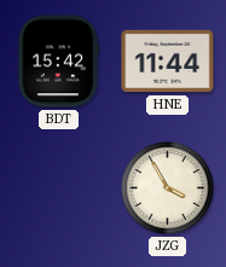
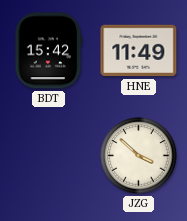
HNE: 11:44 -> 11:49
JZG: 3:55 -> 3:52
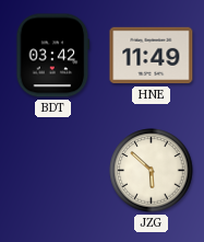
BDT: 15:42 -> 03:42
JZG: 3:52 -> 5:52
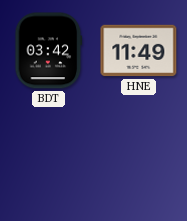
JZG: 5:52 -> none
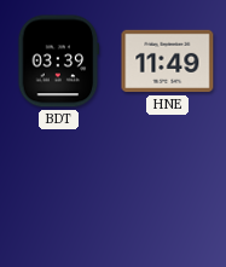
BDT: 03:42 -> 03:39
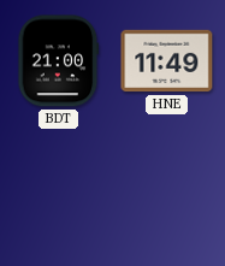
BDT: 03:39 -> 21:00
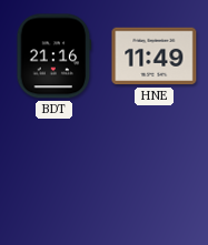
BDT: 21:00 -> 21:16
